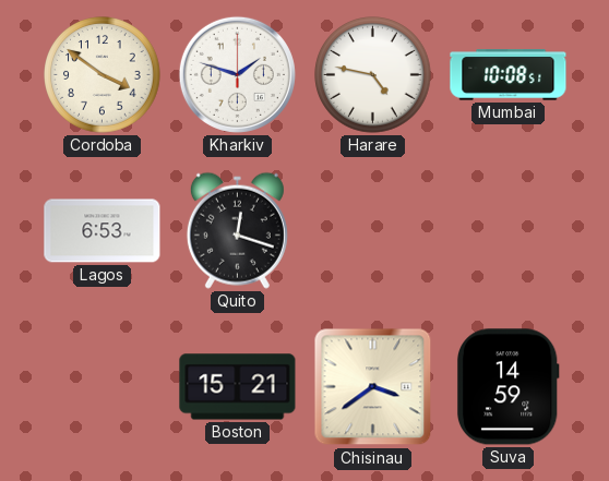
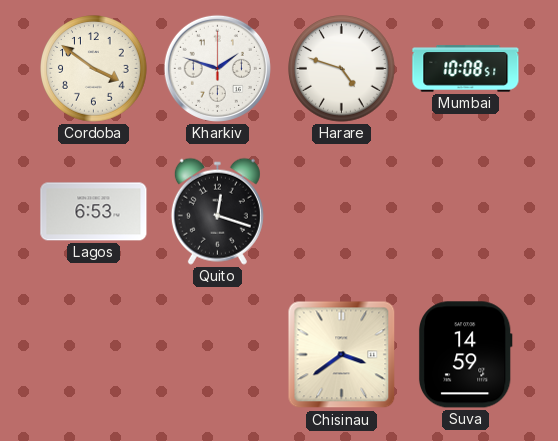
Harare: 4:47 -> 4:48
Boston: 15:21 -> none
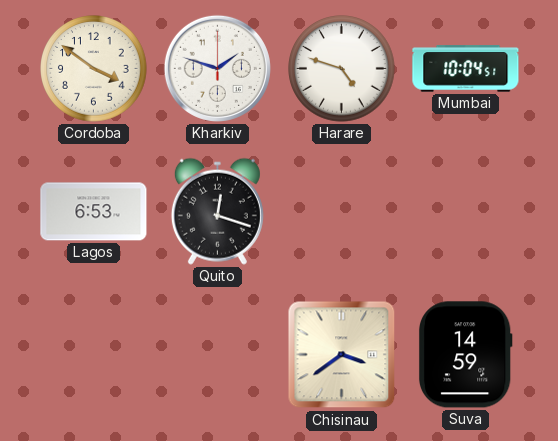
Mumbai: 10:08 -> 10:04
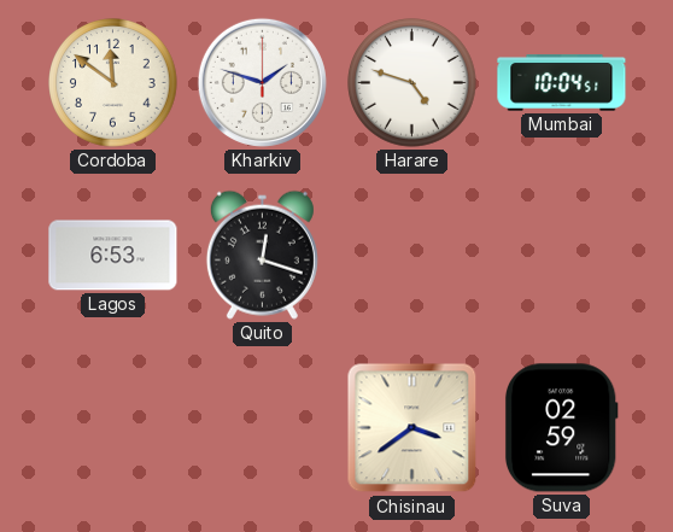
Cordoba: 3:51 -> 11:51
Suva: 14:59 -> 02:59
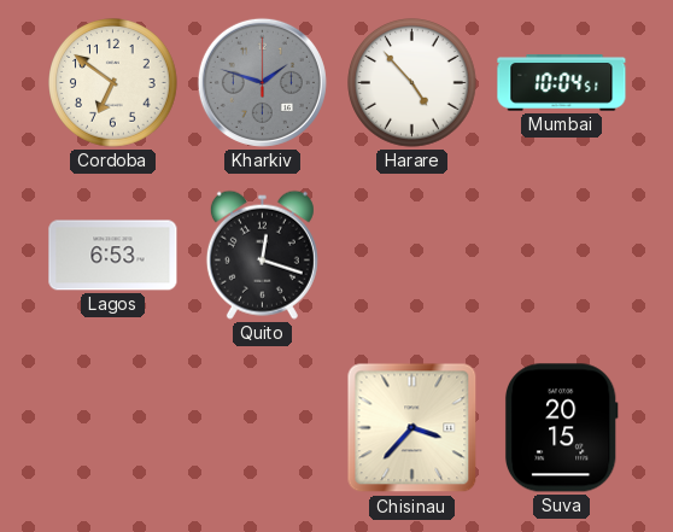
Cordoba: 11:51 -> 6:51
Kharkiv dial: white -> grey
Harare: 4:48 -> 4:53
Chisinau: 3:39 -> 3:37
Suva: 02:59 -> 20:15
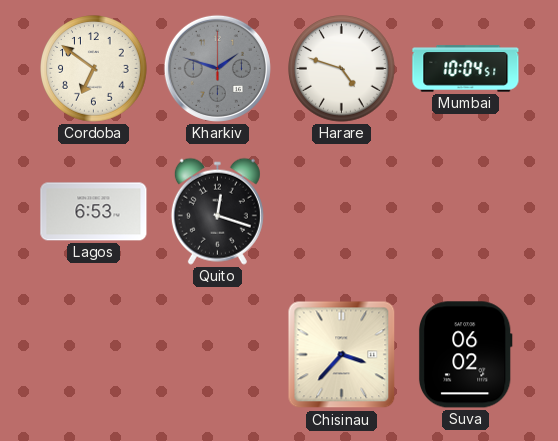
Harare: 4:53 -> 4:48
Suva: 20:15 -> 06:02
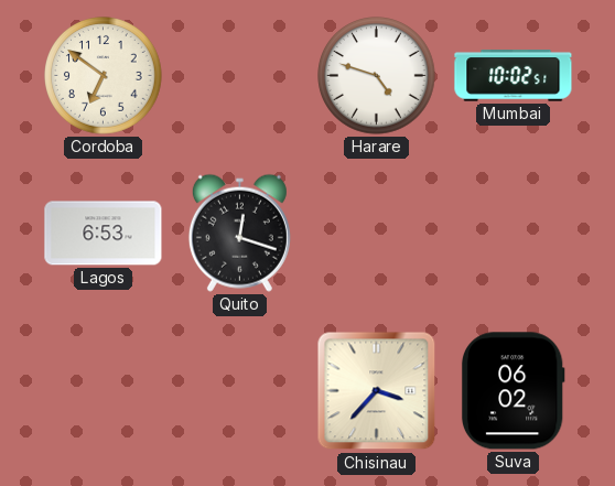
Kharkiv: 1:48 -> none
Mumbai: 10:04 -> 10:02
